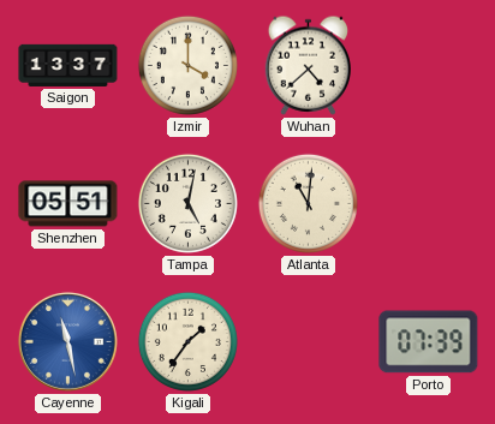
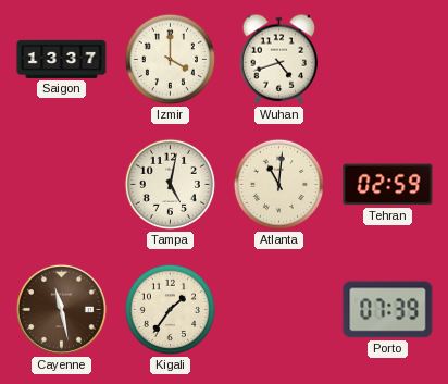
Wuhan: 4:38 -> 4:42
Shenzhen: 05:51 -> none
Tehran: none -> 02:59
Cayenne dial: blue -> brown
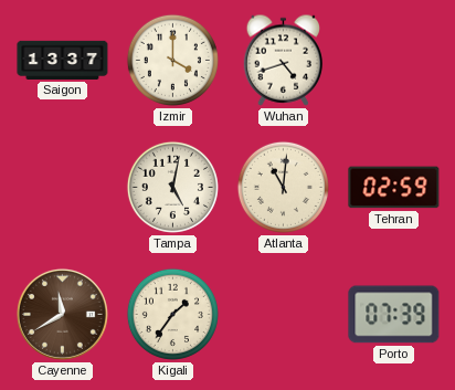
Cayenne: 11:28 -> 11:40
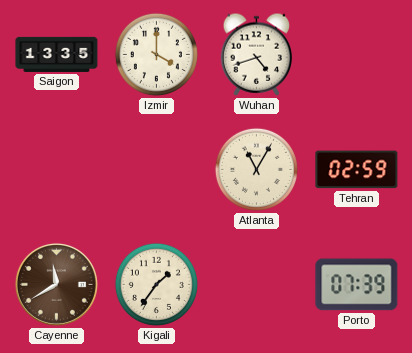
Saigon: 13:37 -> 13:35
Tampa: 5:02 -> none
Atlanta: 11:01 -> 11:05
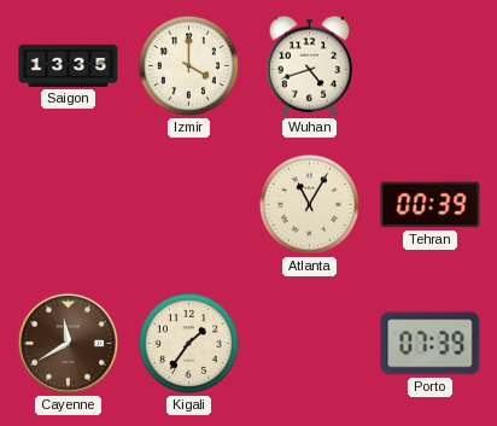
Tehran: 02:59 -> 00:39
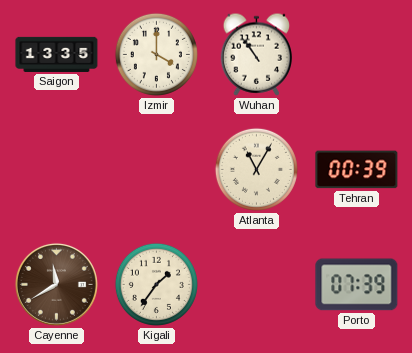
Wuhan: 4:42 -> 10:54
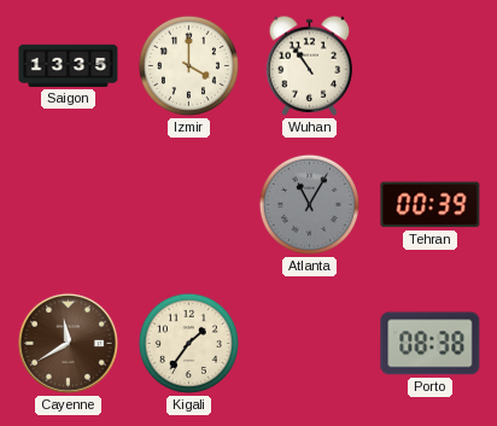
Atlanta dial: cream -> grey
Porto: 07:39 -> 08:38
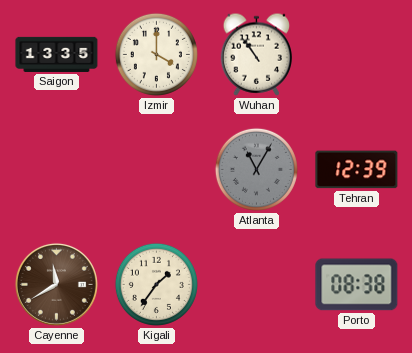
Tehran: 00:39 -> 12:39
